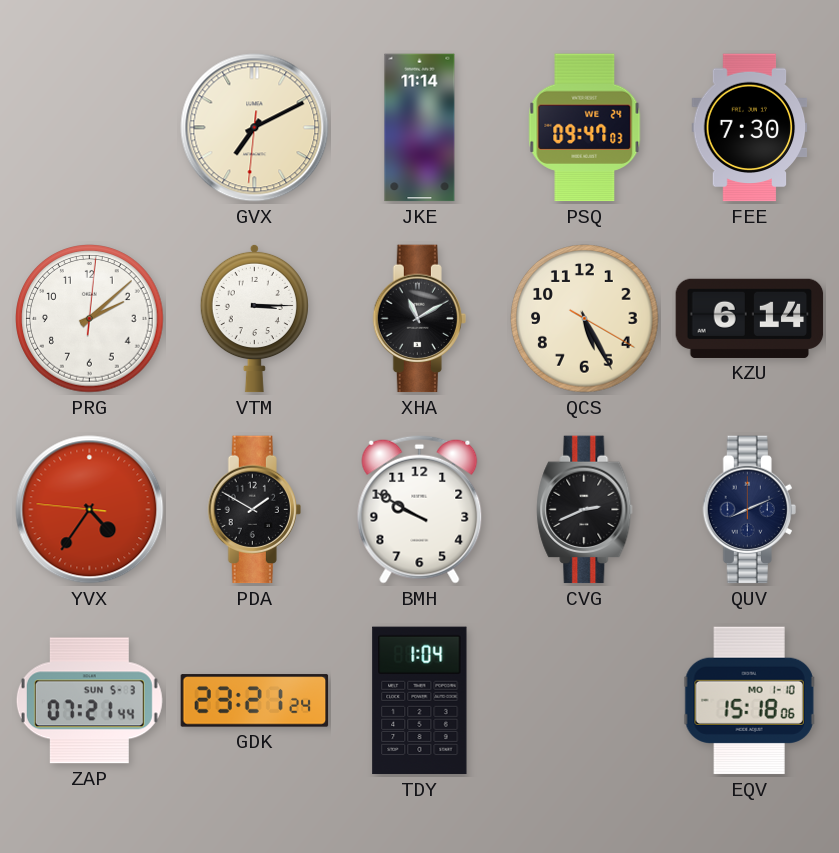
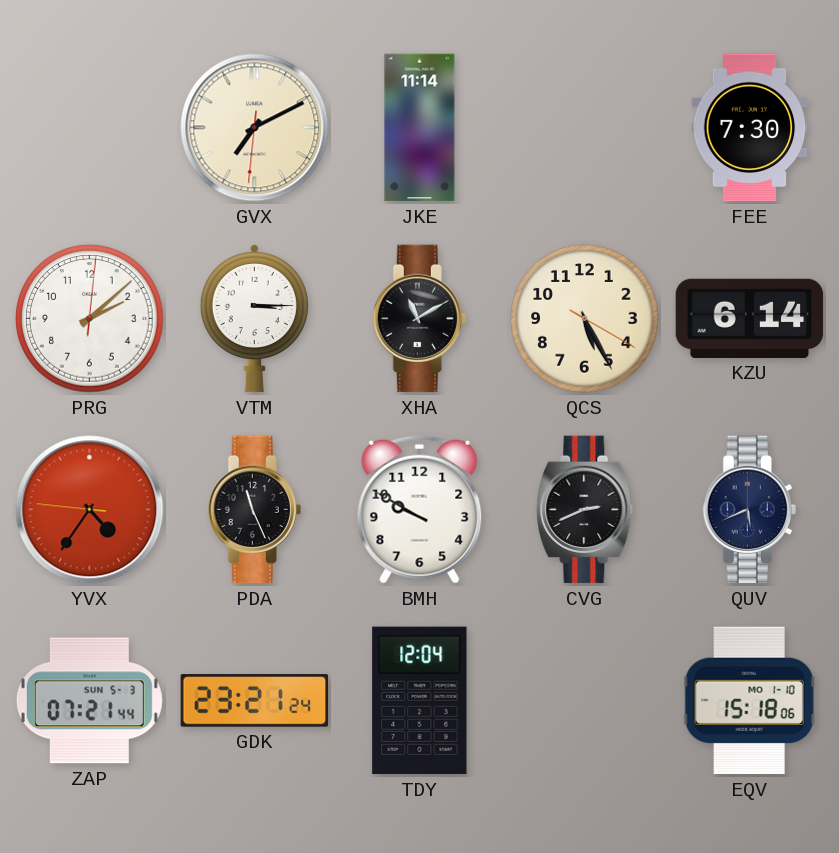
PSQ: 09:47 -> none
PDA: 1:50 -> 11:26
QUV: 8:11 -> 5:41
TDY: 1:04 -> 12:04
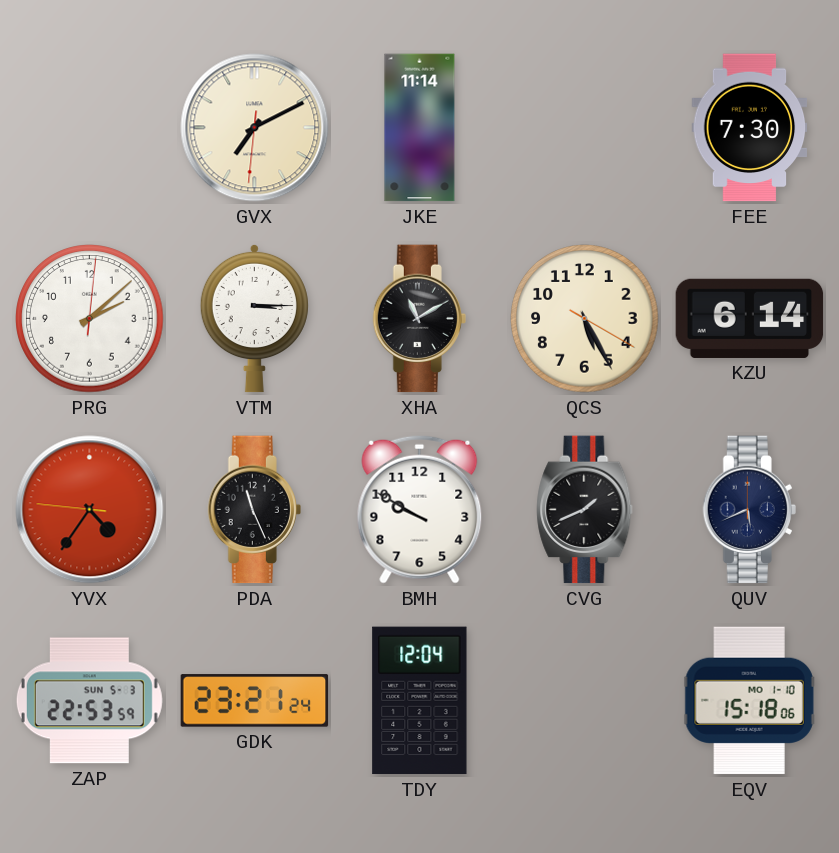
CVG: 2:41 -> 1:41
ZAP: 07:21 -> 22:53
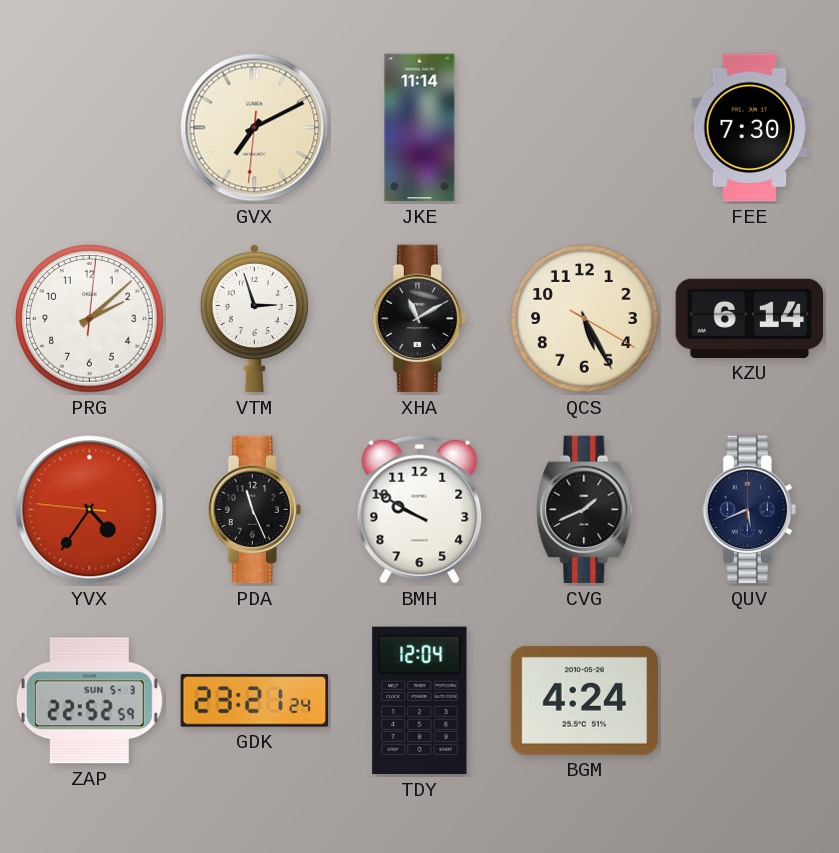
VTM: 3:15 -> 2:57
ZAP: 22:53 -> 22:52
BGM: none -> 4:24
EQV: 15:18 -> none
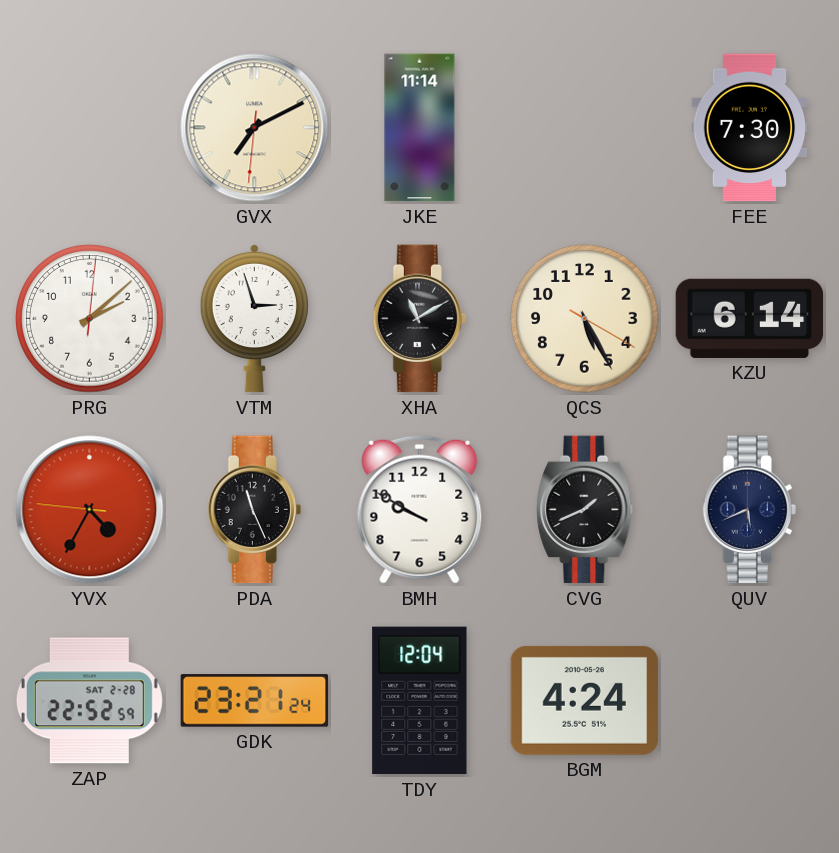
YVX: 4:35 -> 4:34
ZAP date: SUN 5-3 -> SAT 2-28
